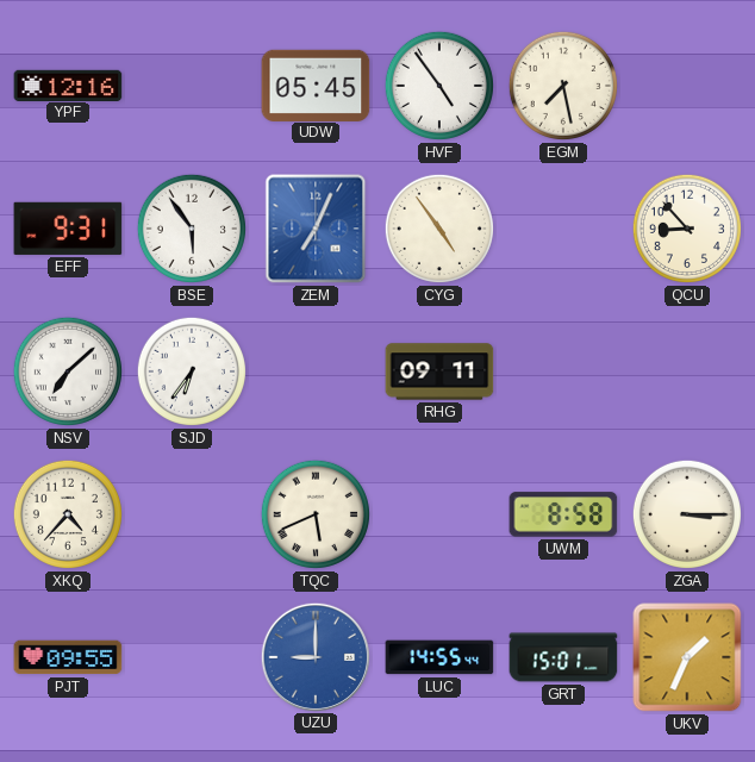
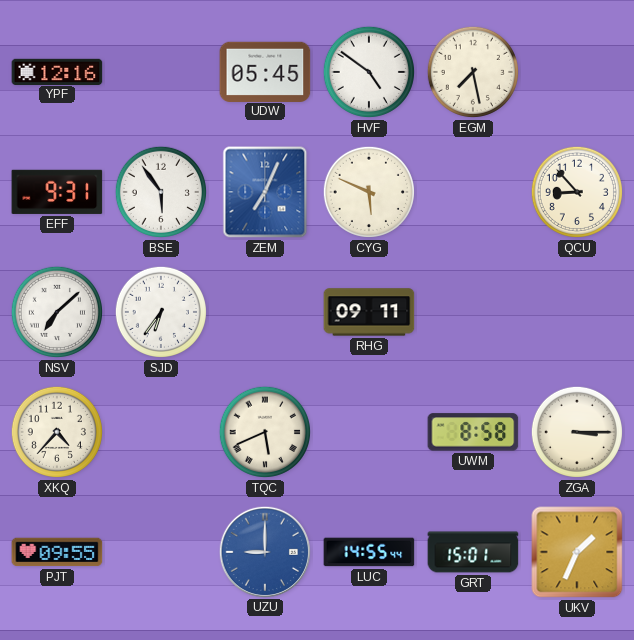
HVF: 4:54 -> 4:51
CYG: 4:54 -> 5:49
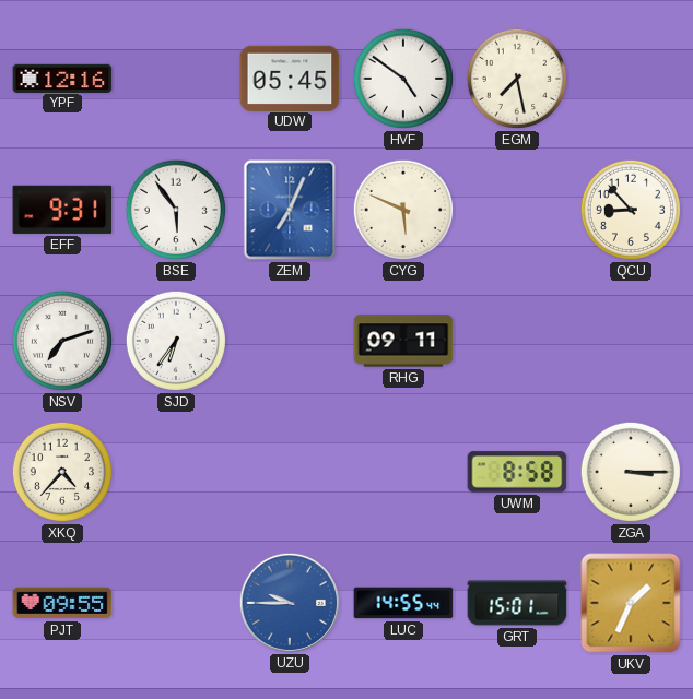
NSV: 7:08 -> 7:12
TQC: 5:41 -> none
UZU: 9:00 -> 9:45
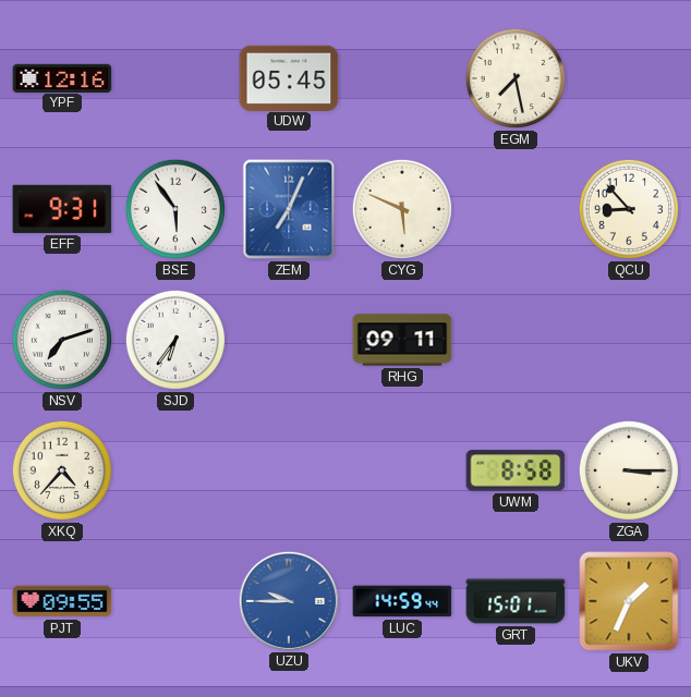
HVF: 4:51 -> none
LUC: 14:55 -> 14:59
